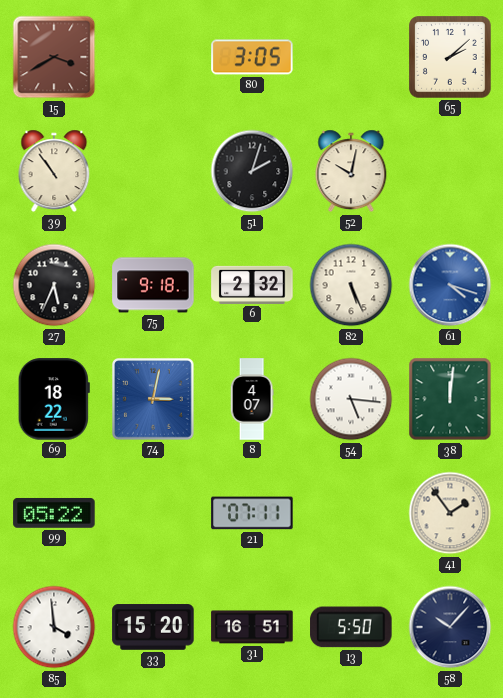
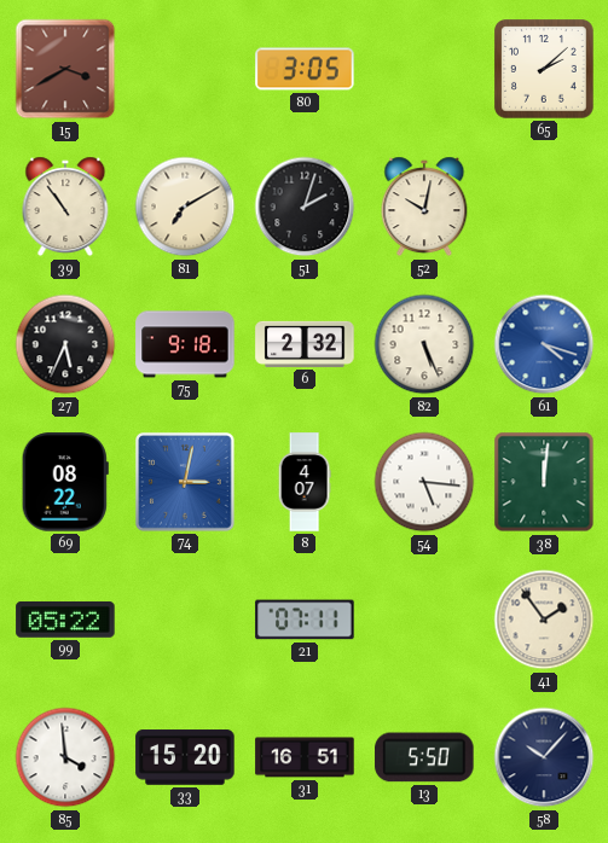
81: none -> 7:10
69: 18:22 -> 08:22
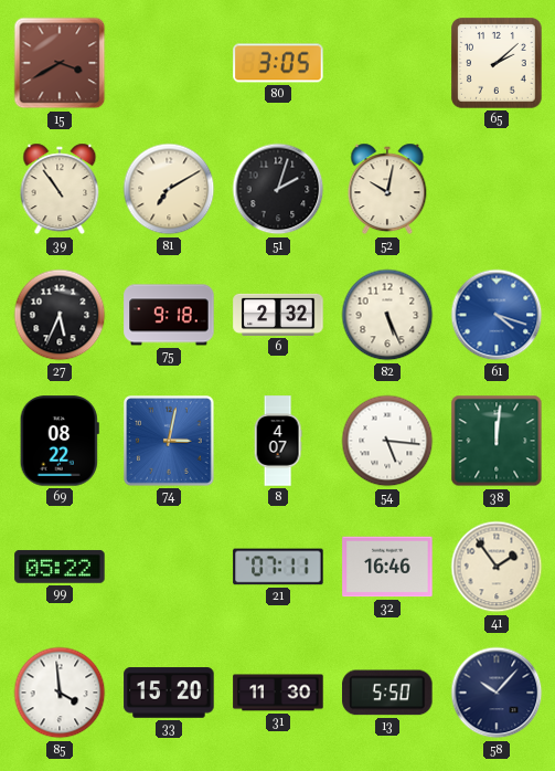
32: none -> 16:46
31: 16:51 -> 11:30
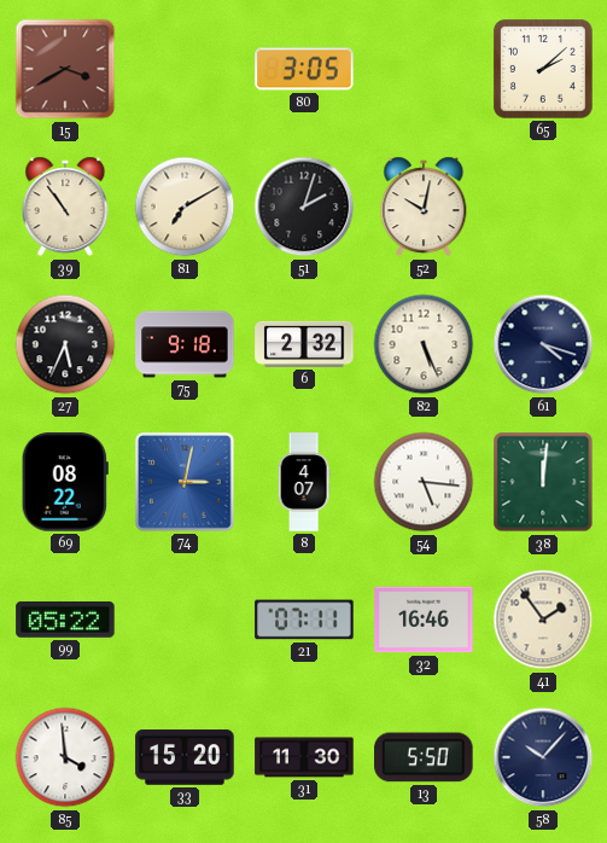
61 dial: blue -> navy
